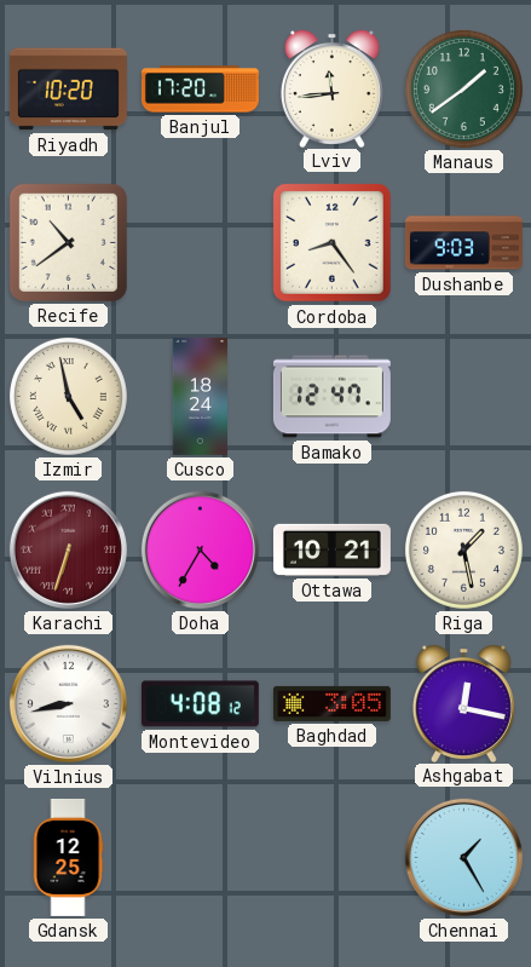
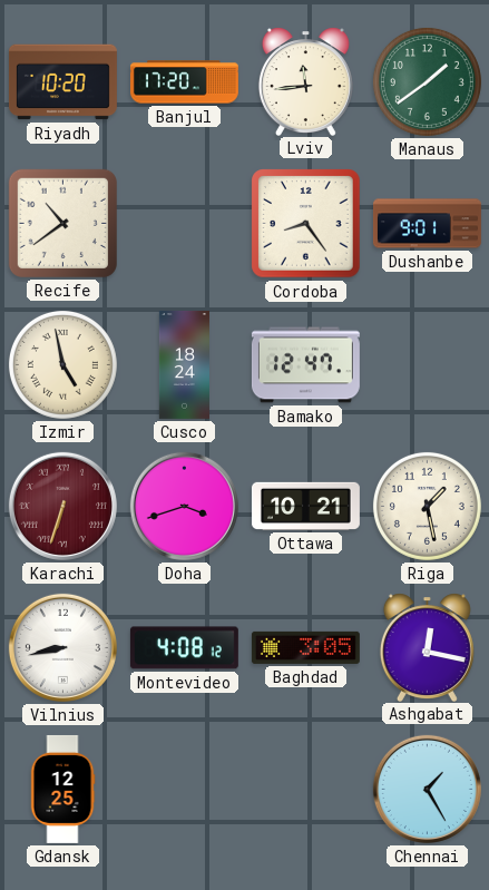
Dushanbe: 9:03 -> 9:01
Doha: 4:35 -> 3:42
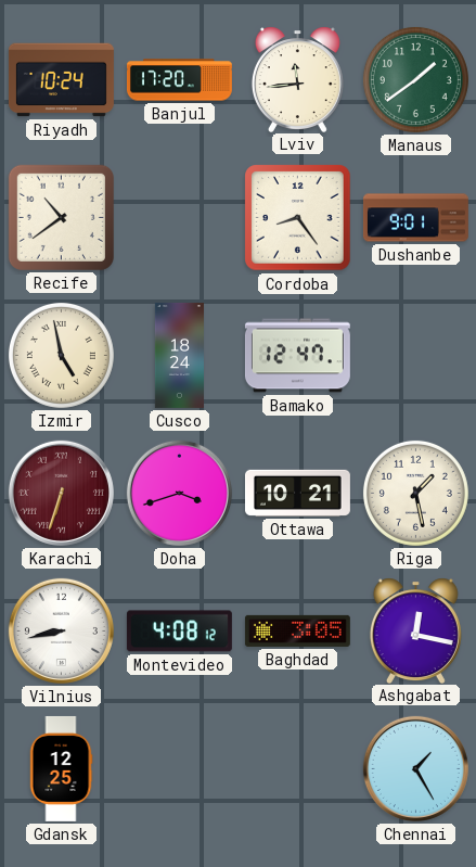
Riyadh: 10:20 -> 10:24
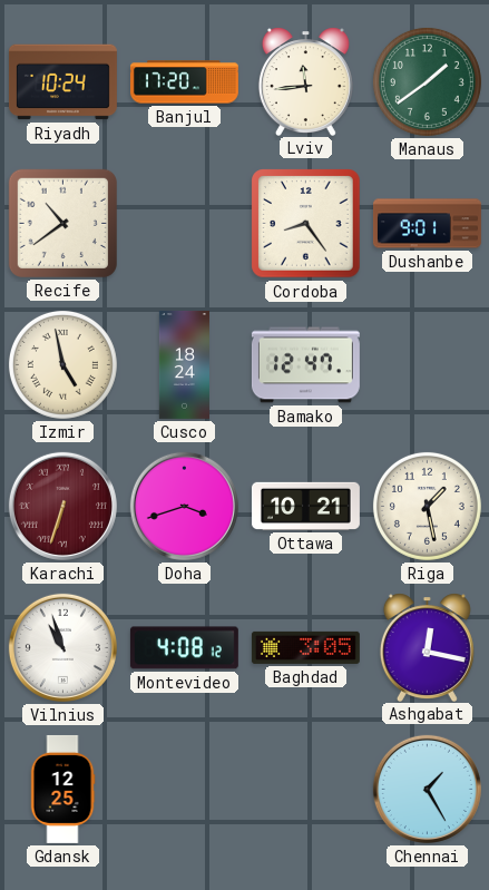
Vilnius: 8:43 -> 10:57
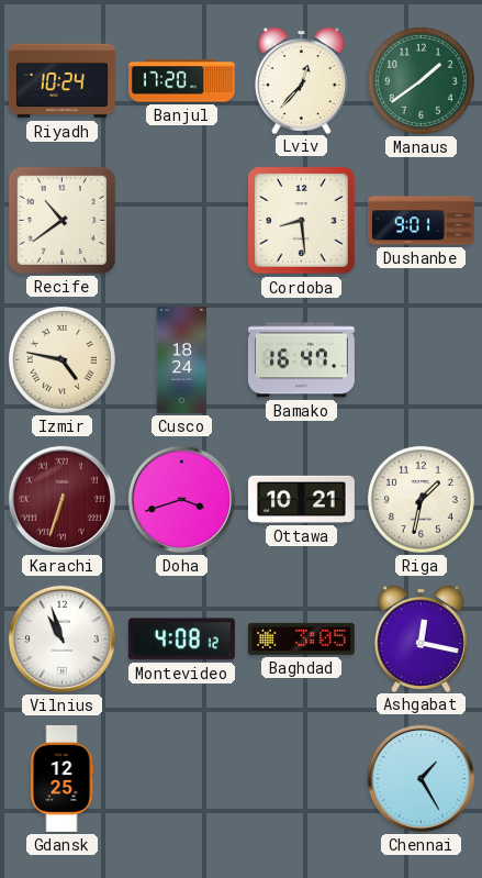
Lviv: 11:44 -> 12:37
Cordoba: 8:24 -> 8:29
Izmir: 4:58 -> 4:47
Bamako: 12:47 -> 16:47
Riga: 1:28 -> 1:32
